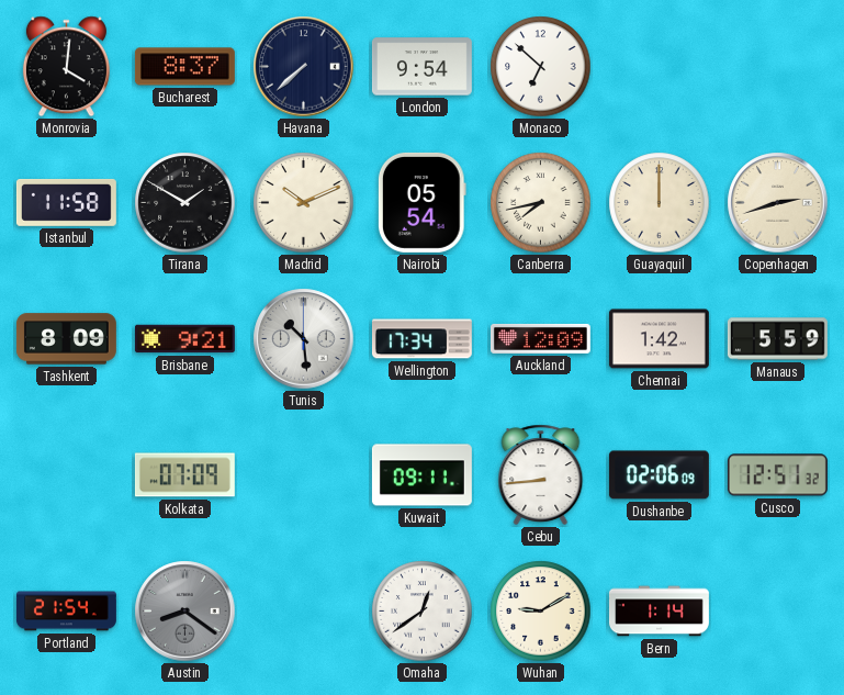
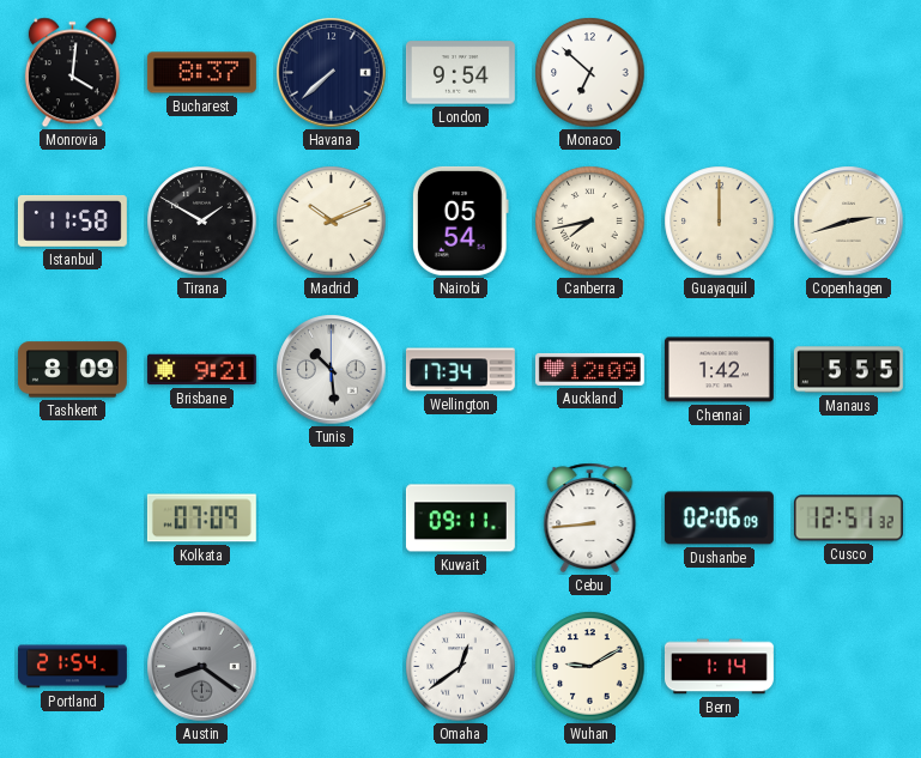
Manaus: 5:59 -> 5:55
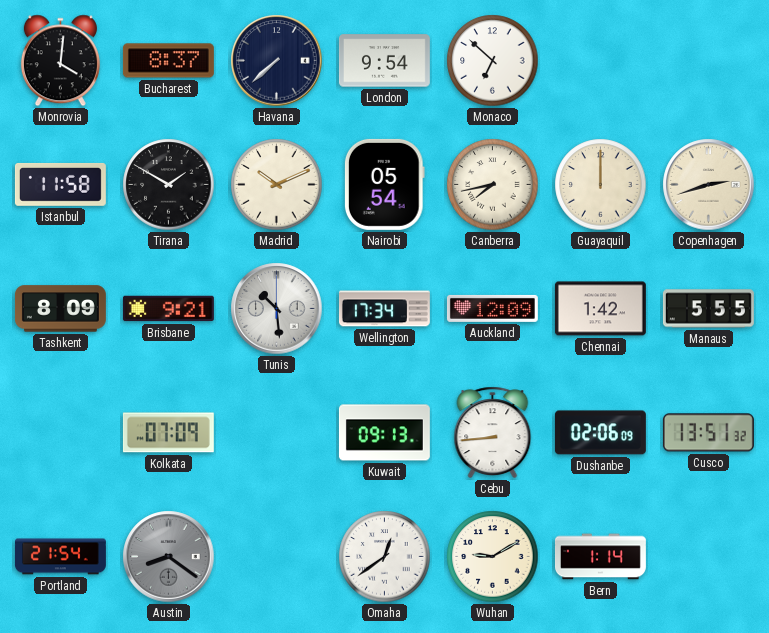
Kuwait: 09:11 -> 09:13
Cusco: 12:51 -> 13:51
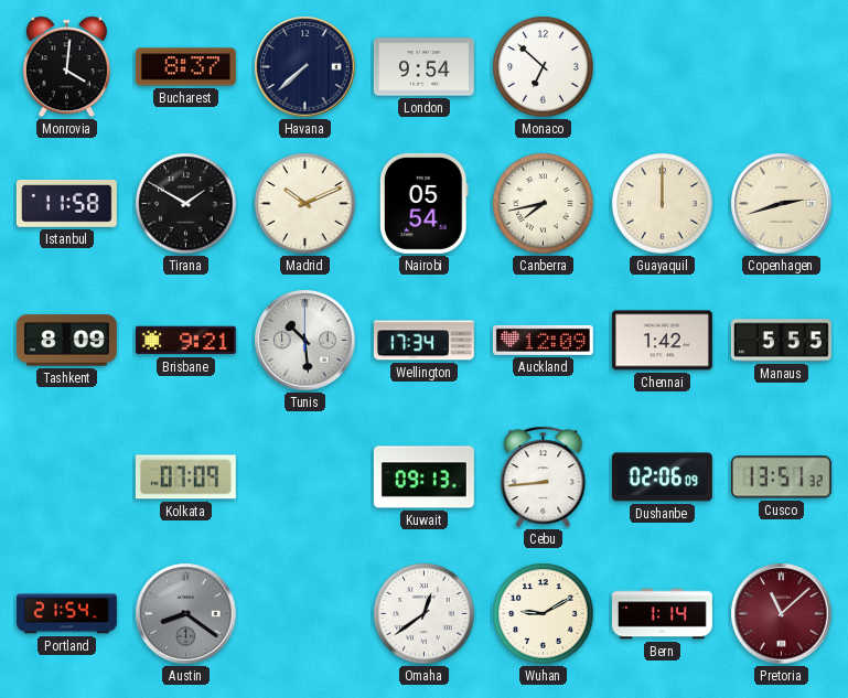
Pretoria: none -> 11:08
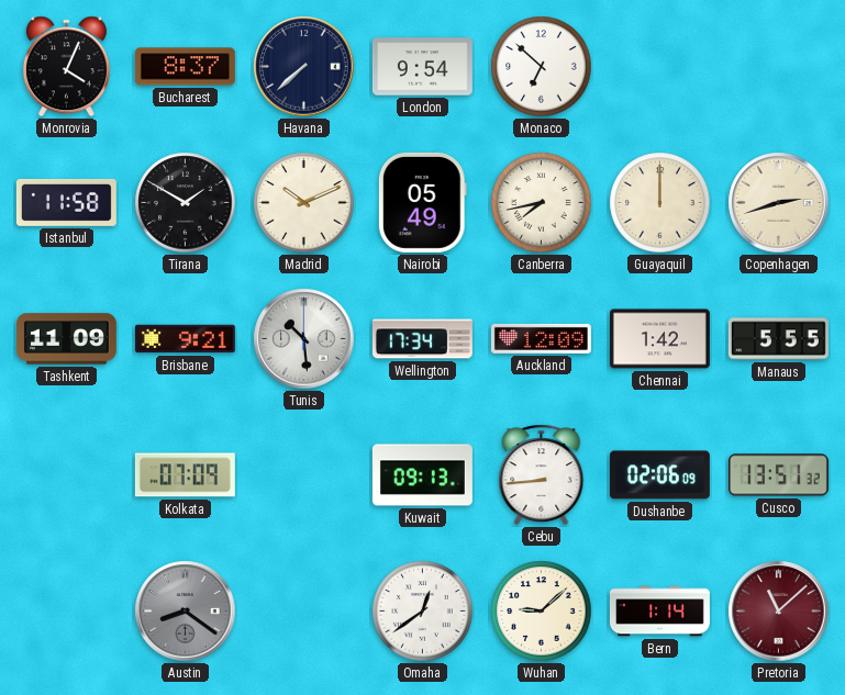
Monrovia: 4:01 -> 4:04
Nairobi: 05:54 -> 05:49
Tashkent: 8:09 -> 11:09
Portland: 21:54 -> none
Wuhan: 9:10 -> 9:08
